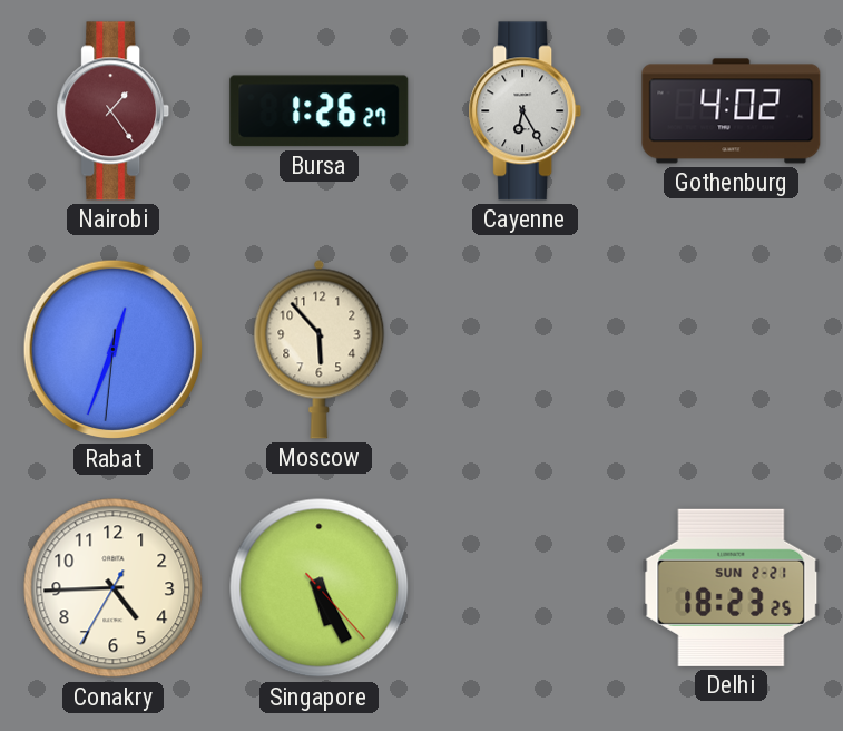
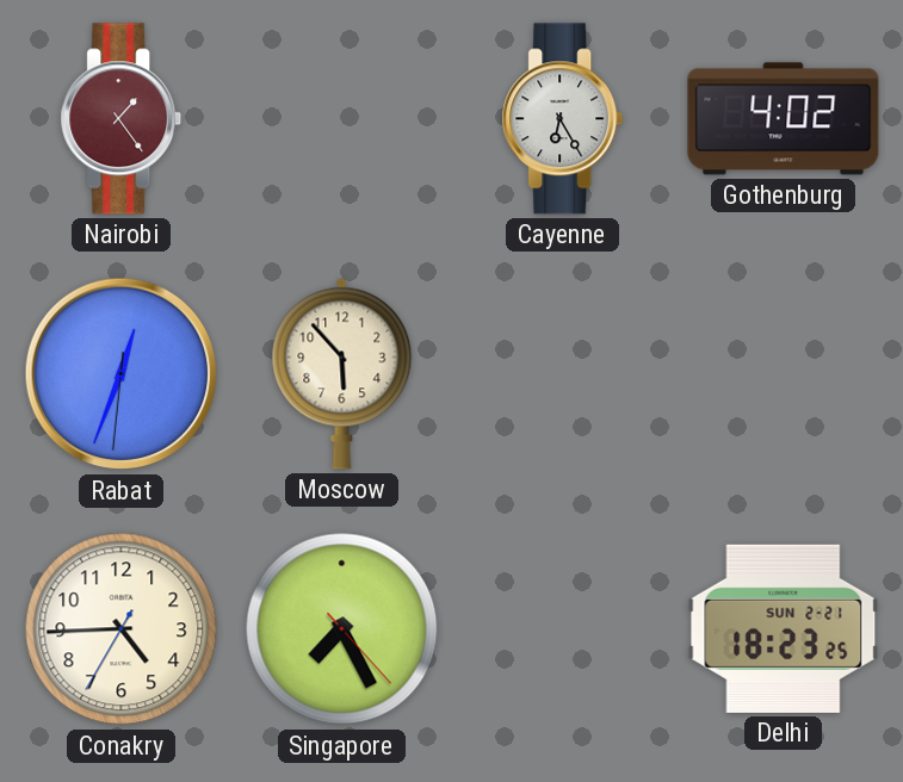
Bursa: 1:26 -> none
Singapore: 5:25 -> 7:25
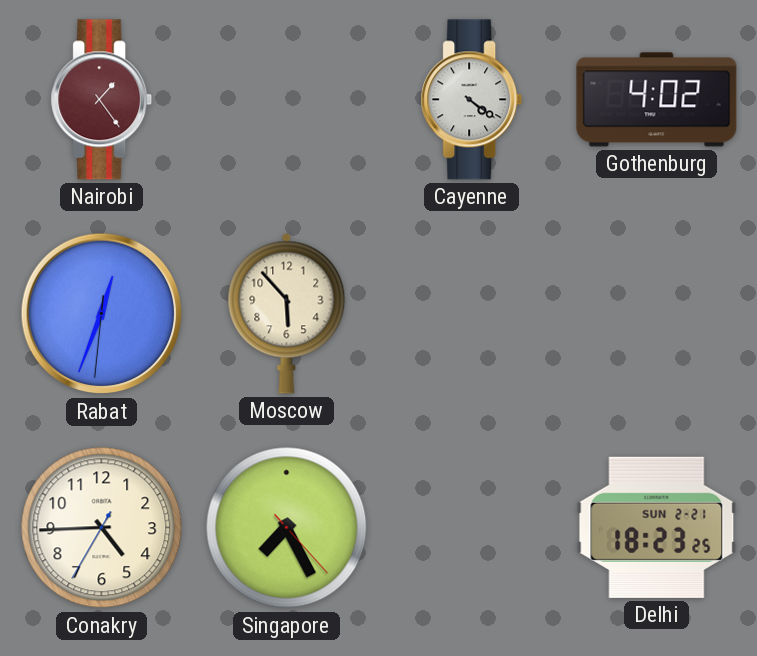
Cayenne: 6:25 -> 4:21
